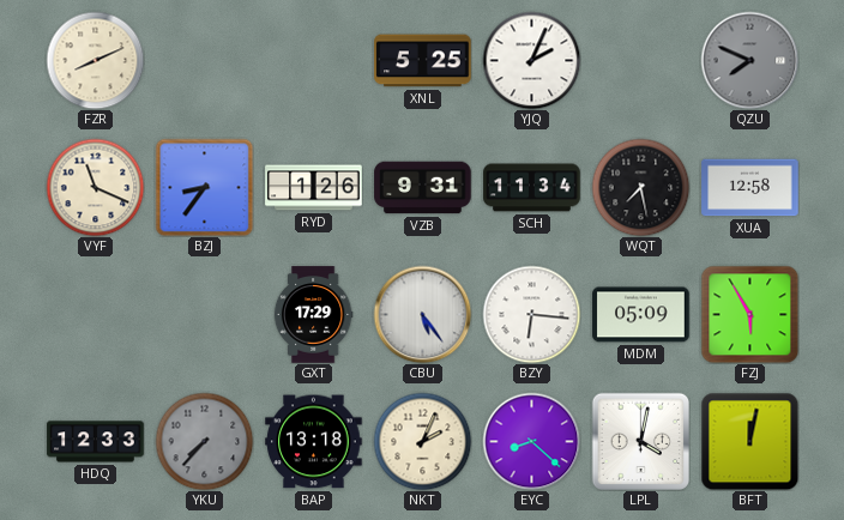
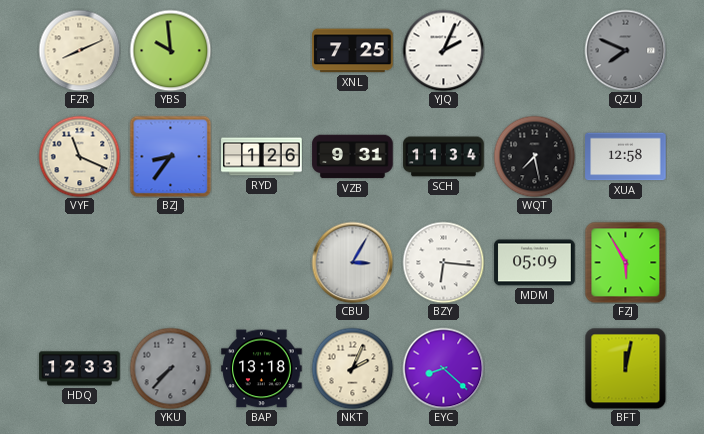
YBS: none -> 9:59
XNL: 5:25 -> 7:25
GXT: 17:29 -> none
CBU: 5:24 -> 3:05
LPL: 4:02 -> none
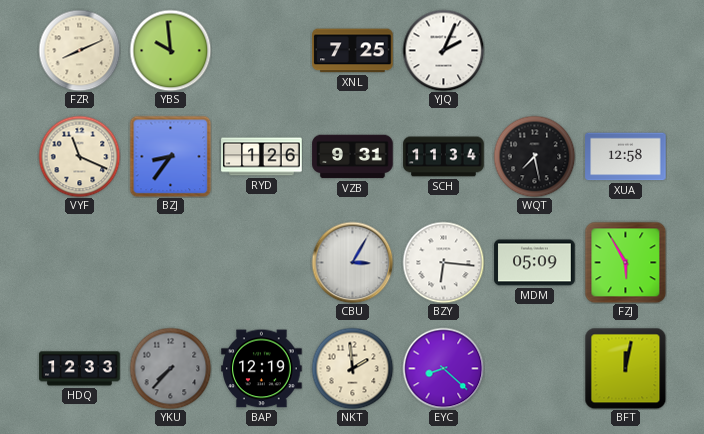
QZU: 7:49 -> none
BAP: 13:18 -> 12:19
NKT: 2:04 -> 1:59
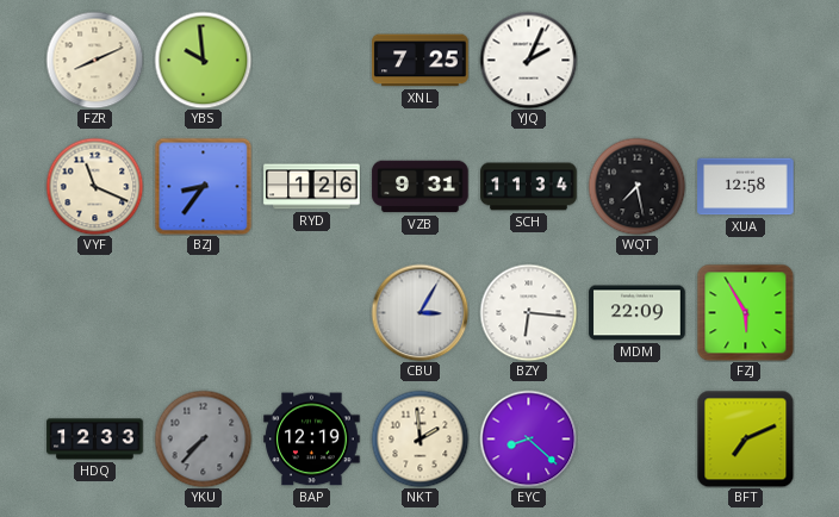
MDM: 05:09 -> 22:09
BFT: 12:02 -> 7:11
